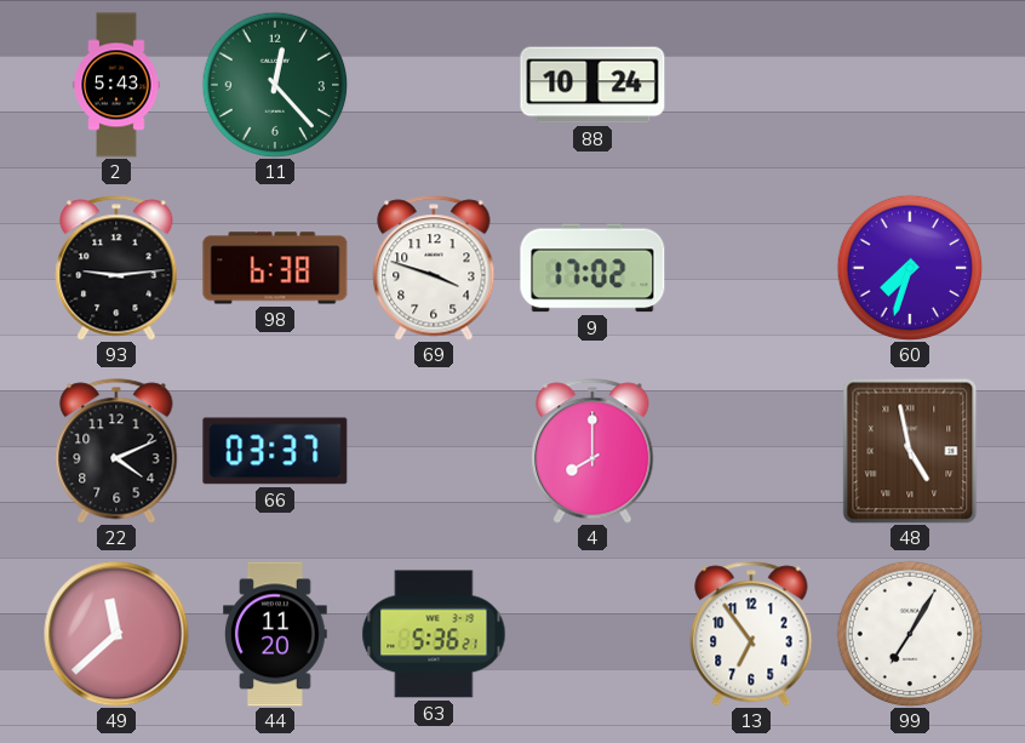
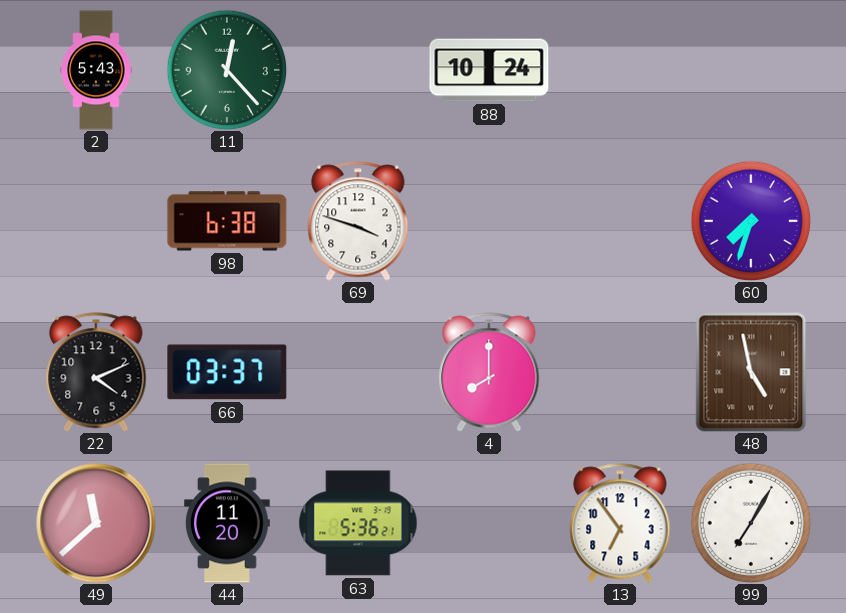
93: 9:14 -> none
9: 17:02 -> none
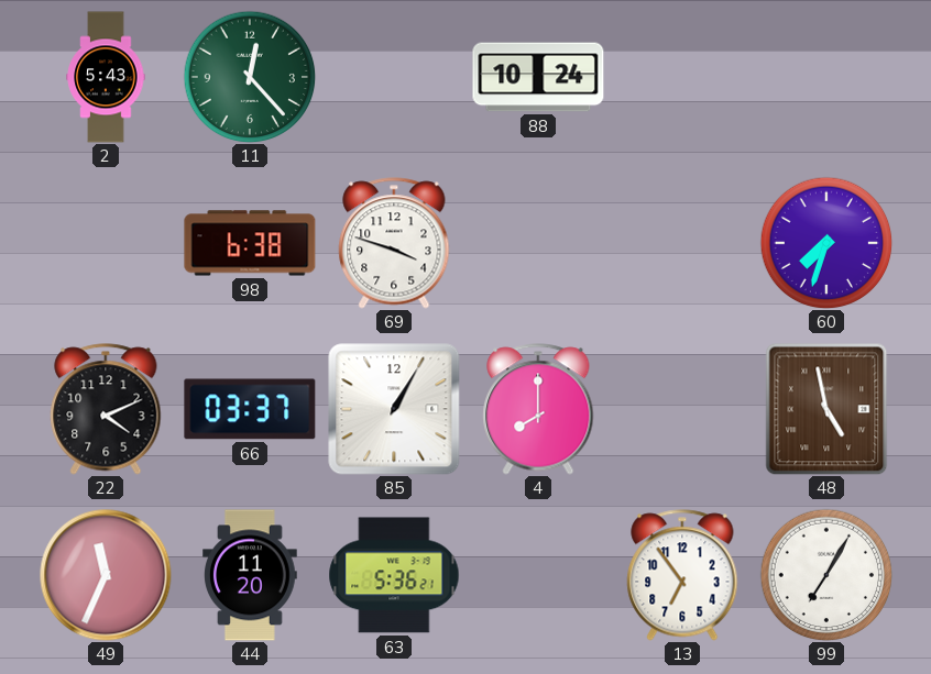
85: none -> 1:05
49: 11:38 -> 11:34
